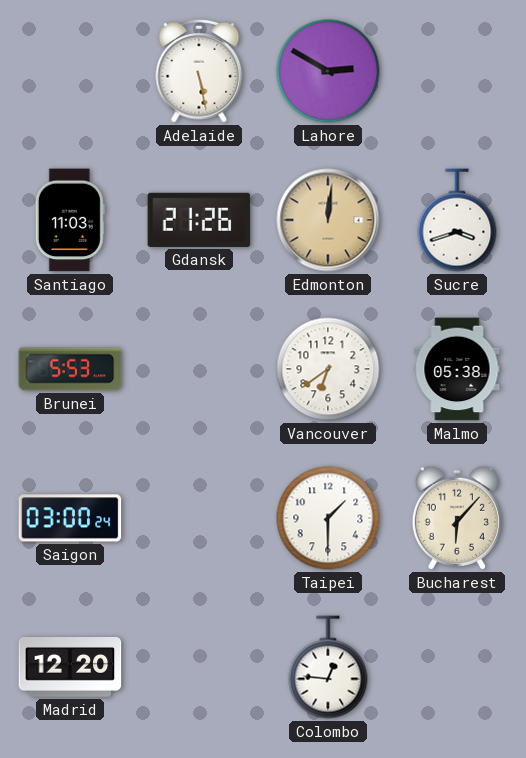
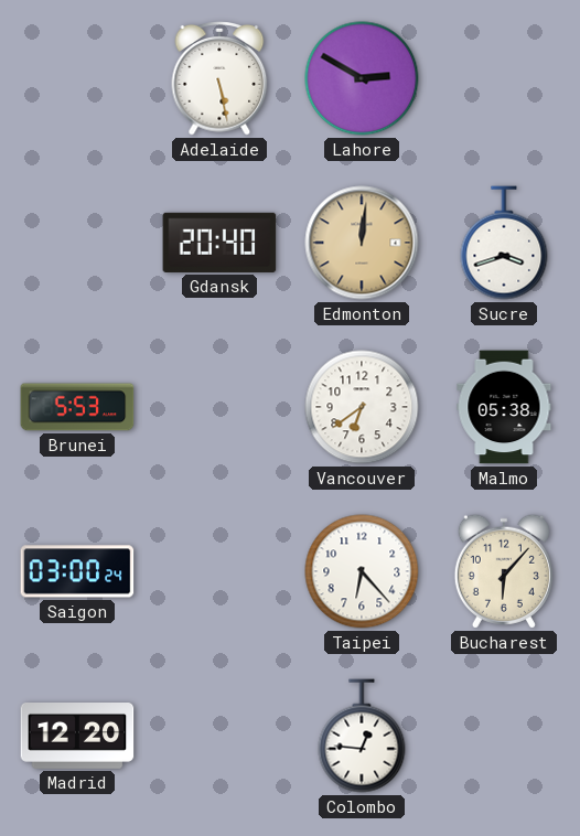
Santiago: 11:03 -> none
Gdansk: 21:26 -> 20:40
Taipei: 1:30 -> 6:23
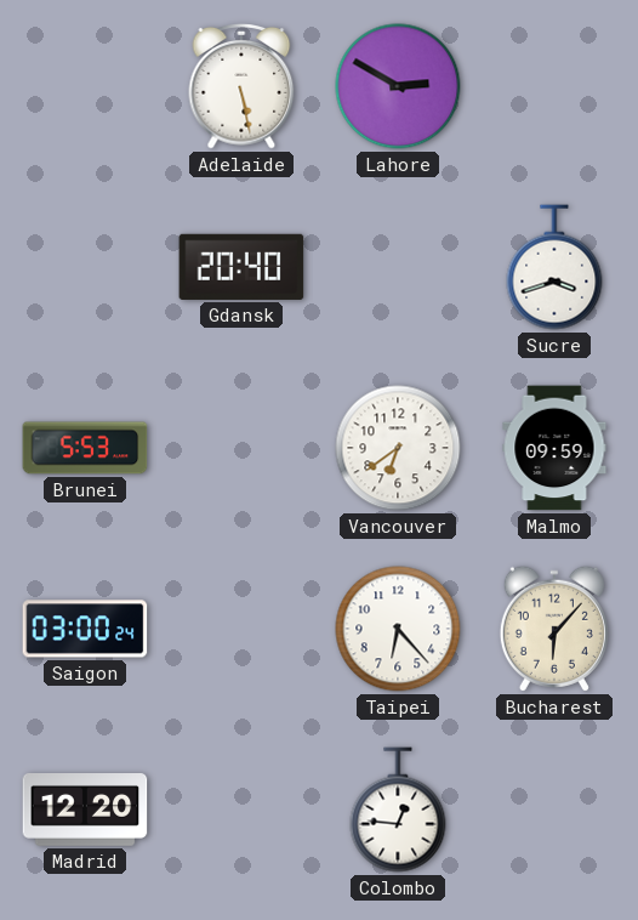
Edmonton: 12:01 -> none
Malmo: 05:38 -> 09:59
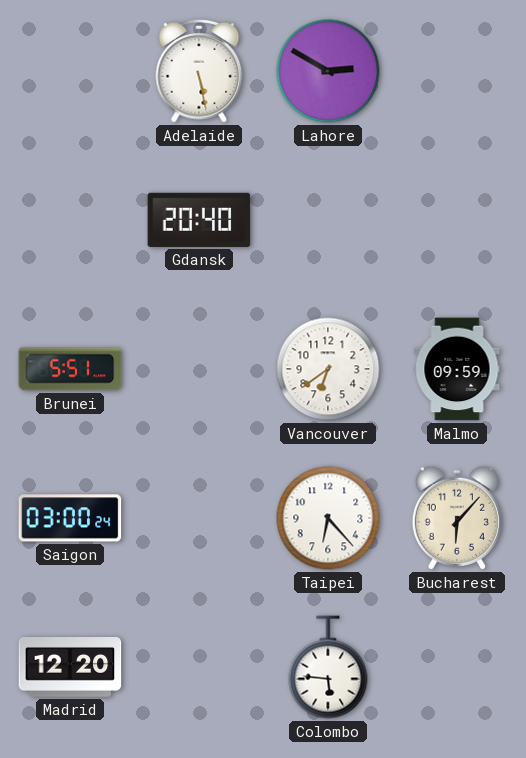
Sucre: 3:42 -> none
Brunei: 5:53 -> 5:51
Colombo: 12:46 -> 5:46
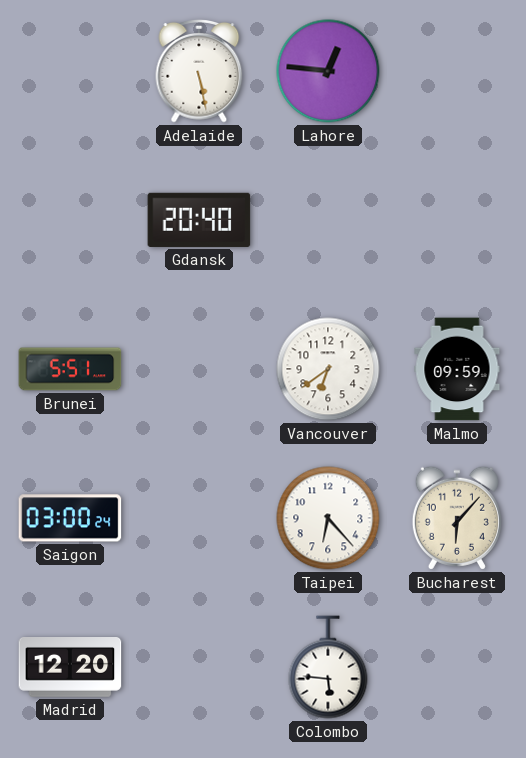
Lahore: 2:50 -> 12:46
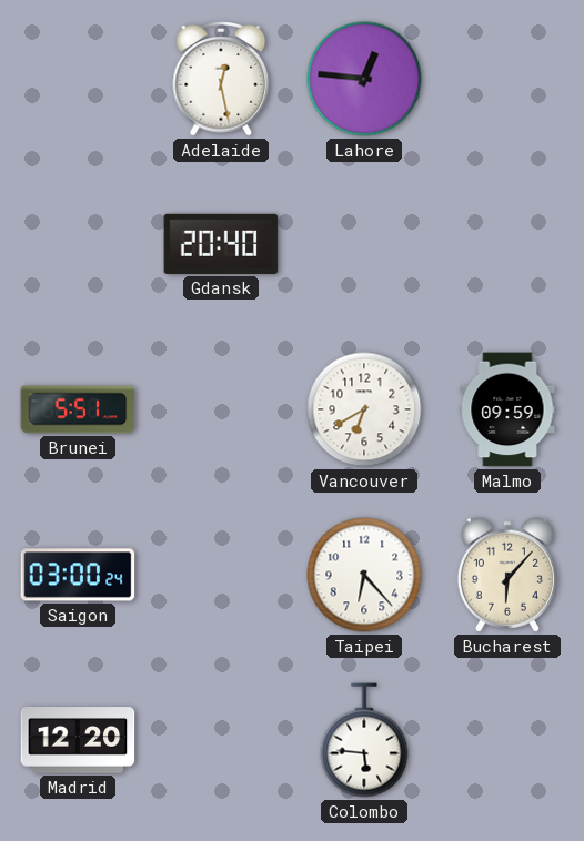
Adelaide: 5:28 -> 12:28
Vancouver: 6:39 -> 6:40
